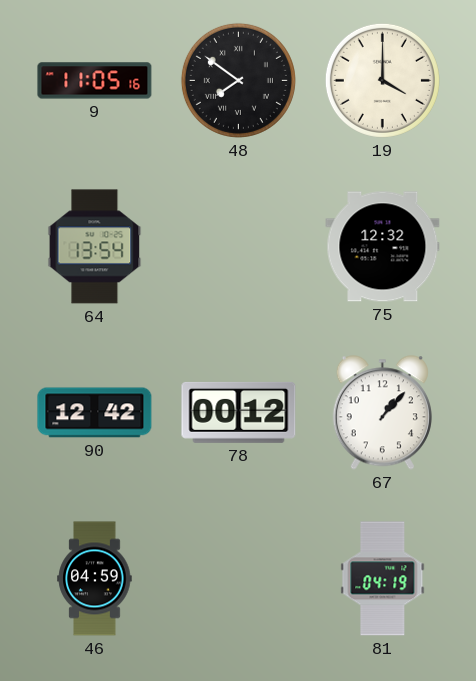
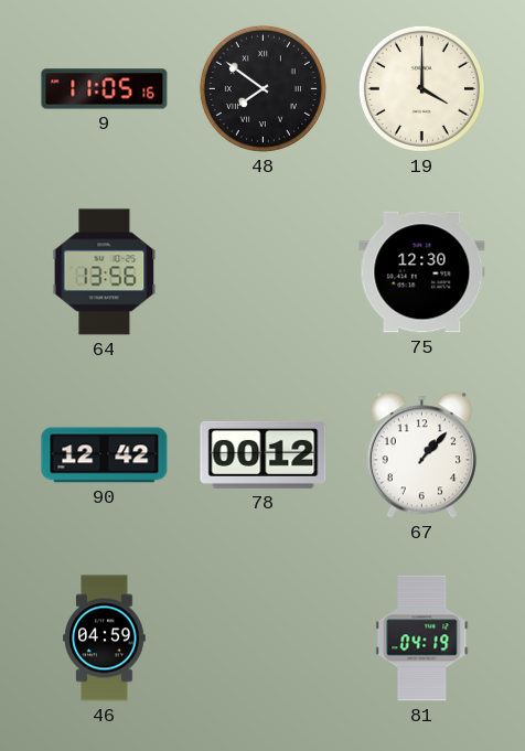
64: 13:54 -> 13:56
75: 12:32 -> 12:30
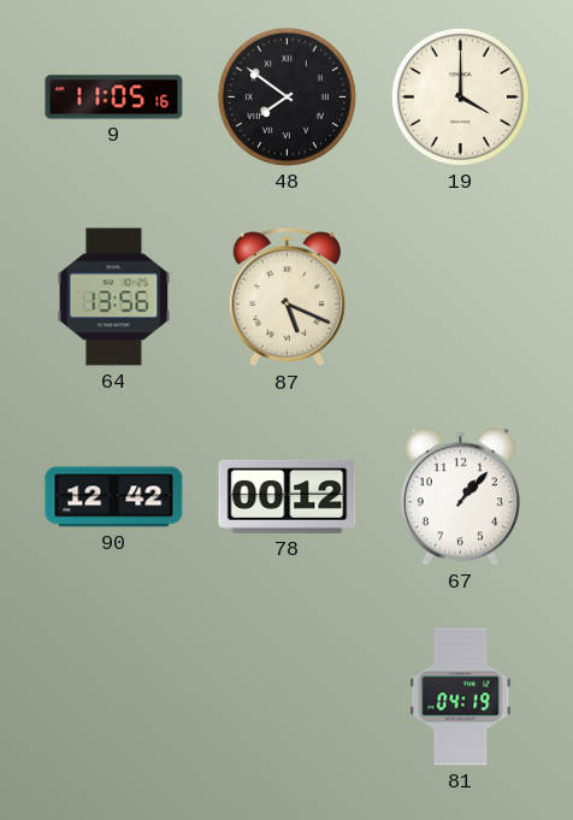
87: none -> 5:19
75: 12:30 -> none
46: 04:59 -> none
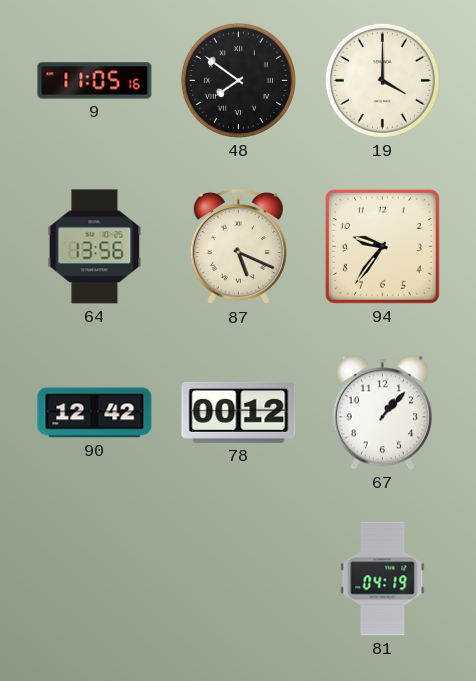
94: none -> 9:36
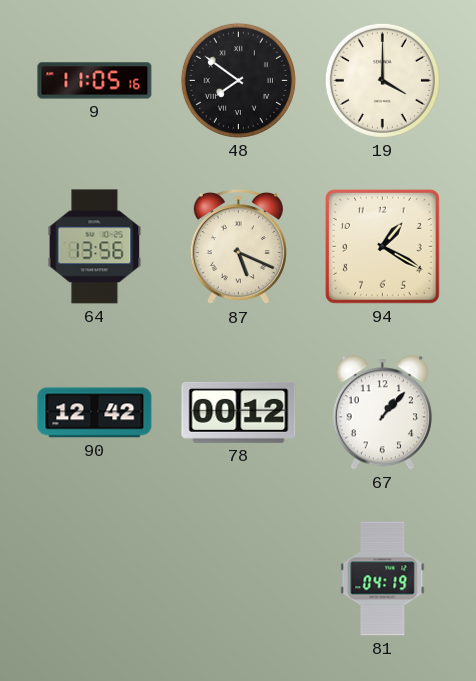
94: 9:36 -> 1:20
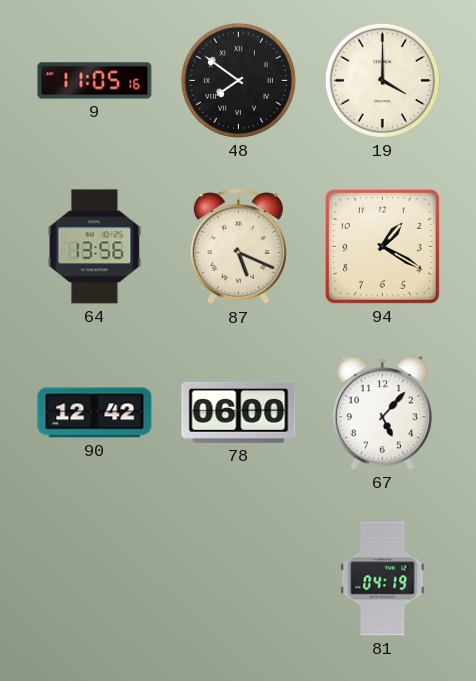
78: 00:12 -> 06:00
67: 1:07 -> 5:07
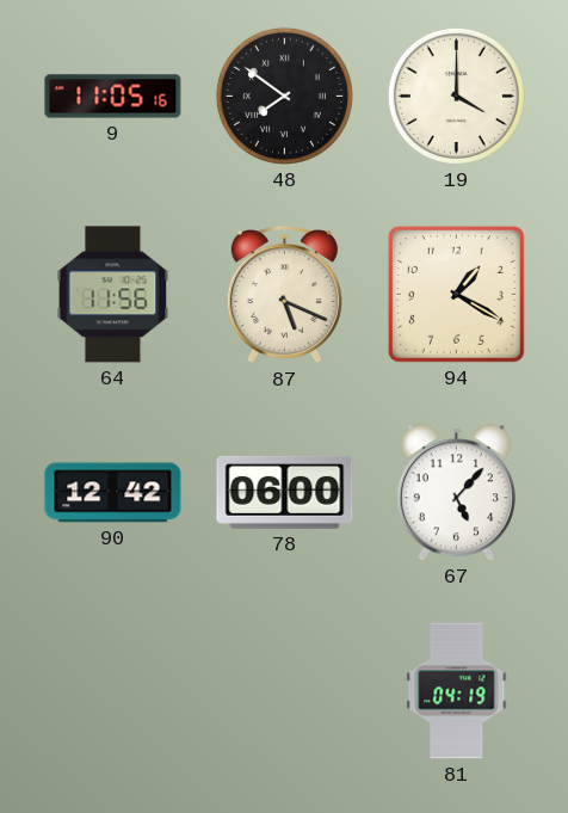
64: 13:56 -> 11:56
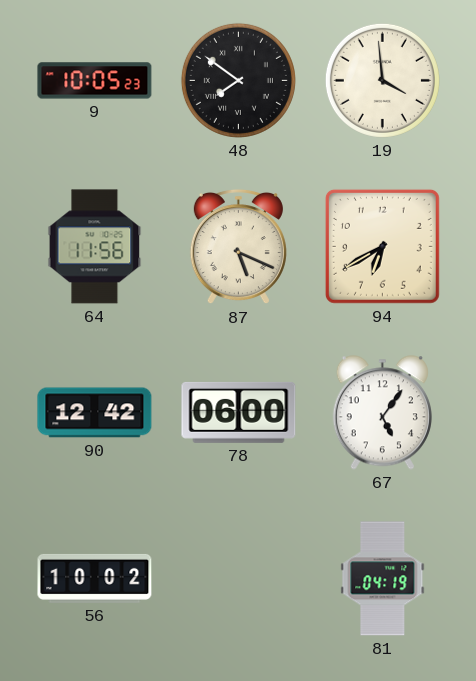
9: 11:05 -> 10:05
19: 4:00 -> 3:59
94: 1:20 -> 6:40
67: 5:07 -> 5:06
56: none -> 10:02
